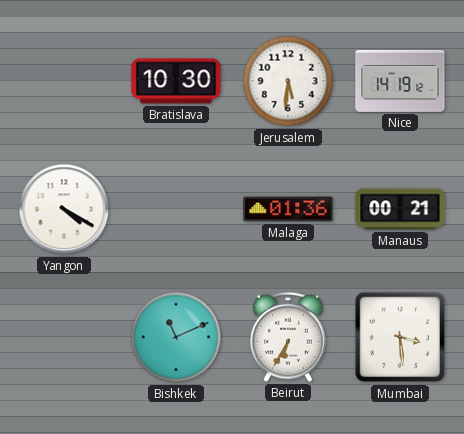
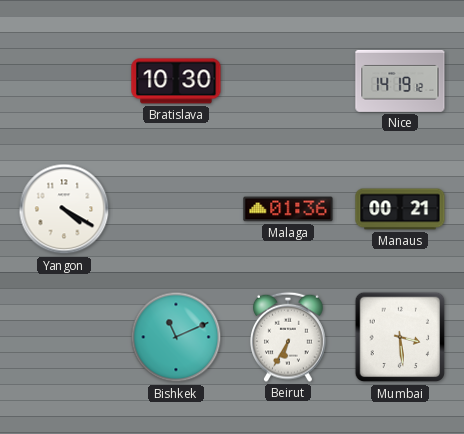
Jerusalem: 5:31 -> none
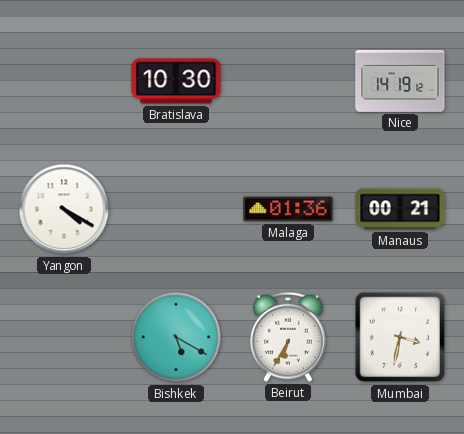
Bishkek: 11:11 -> 5:20
Mumbai: 3:29 -> 3:32
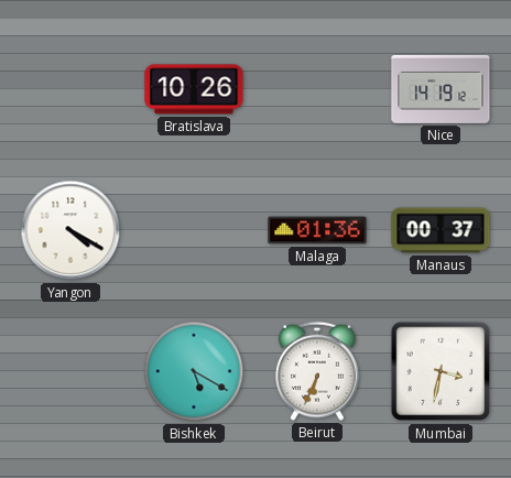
Bratislava: 10:30 -> 10:26
Manaus: 00:21 -> 00:37
Beirut: 6:35 -> 6:34
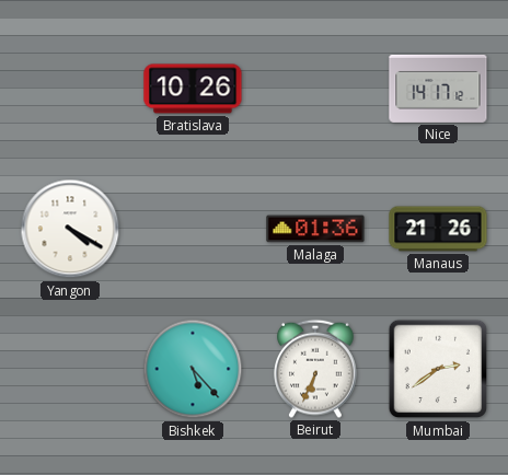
Nice: 14:19 -> 14:17
Manaus: 00:37 -> 21:26
Bishkek: 5:20 -> 5:23
Mumbai: 3:32 -> 2:39
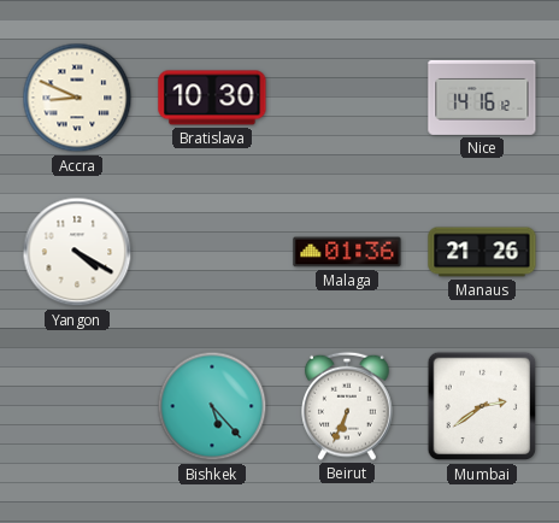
Accra: none -> 8:49
Bratislava: 10:26 -> 10:30
Nice: 14:17 -> 14:16
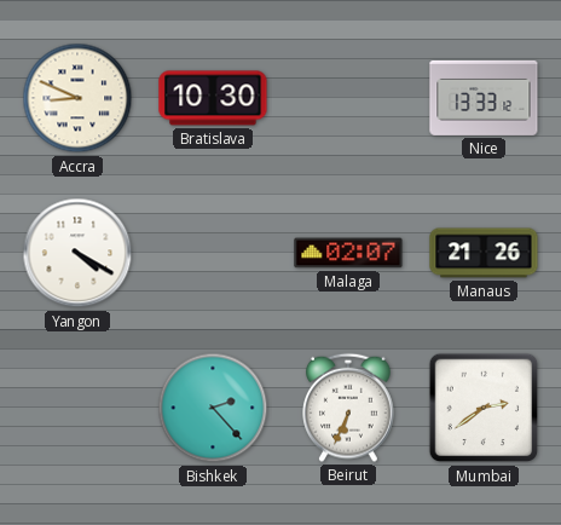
Nice: 14:16 -> 13:33
Malaga: 01:36 -> 02:07
Bishkek: 5:23 -> 2:23
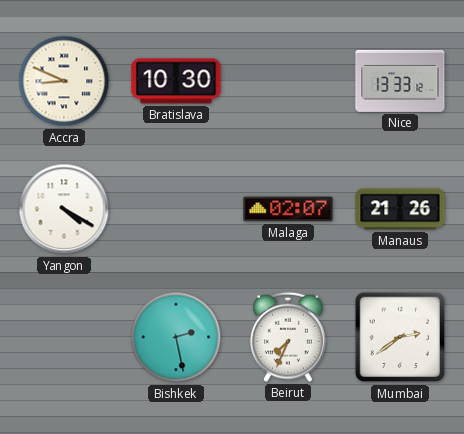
Bishkek: 2:23 -> 2:28
Beirut: 6:34 -> 7:34
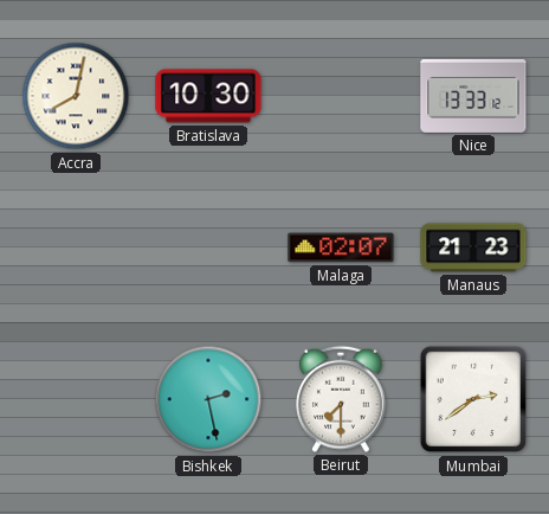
Accra: 8:49 -> 8:02
Yangon: 4:20 -> none
Manaus: 21:26 -> 21:23
Beirut: 7:34 -> 7:30
